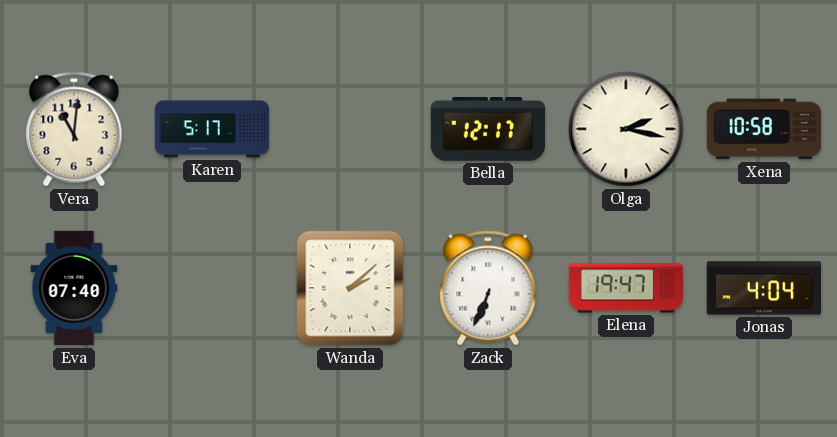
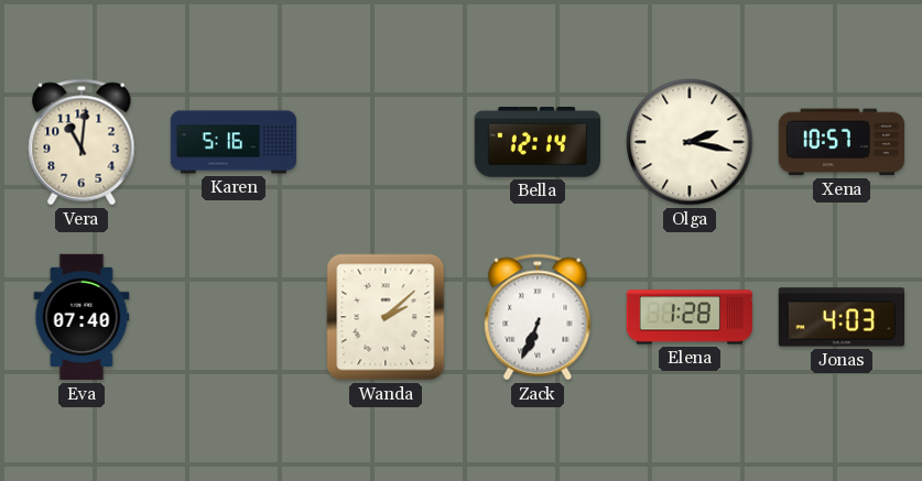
Karen: 5:17 -> 5:16
Bella: 12:17 -> 12:14
Xena: 10:58 -> 10:57
Elena: 19:47 -> 1:28
Jonas: 4:04 -> 4:03
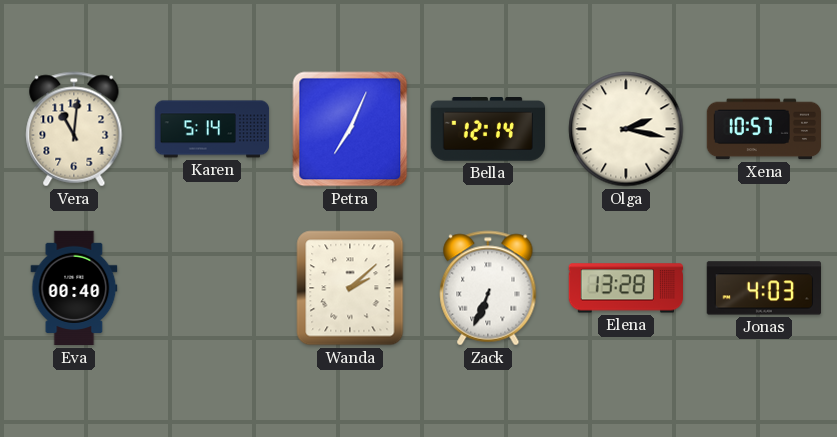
Karen: 5:16 -> 5:14
Petra: none -> 7:04
Eva: 07:40 -> 00:40
Elena: 1:28 -> 13:28
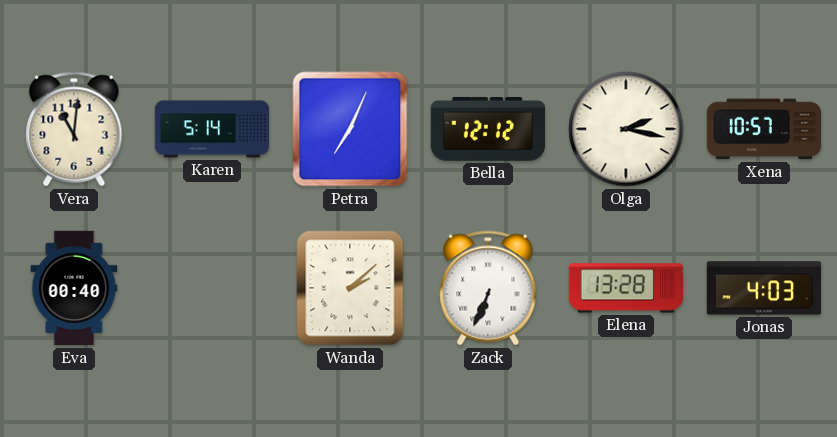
Bella: 12:14 -> 12:12
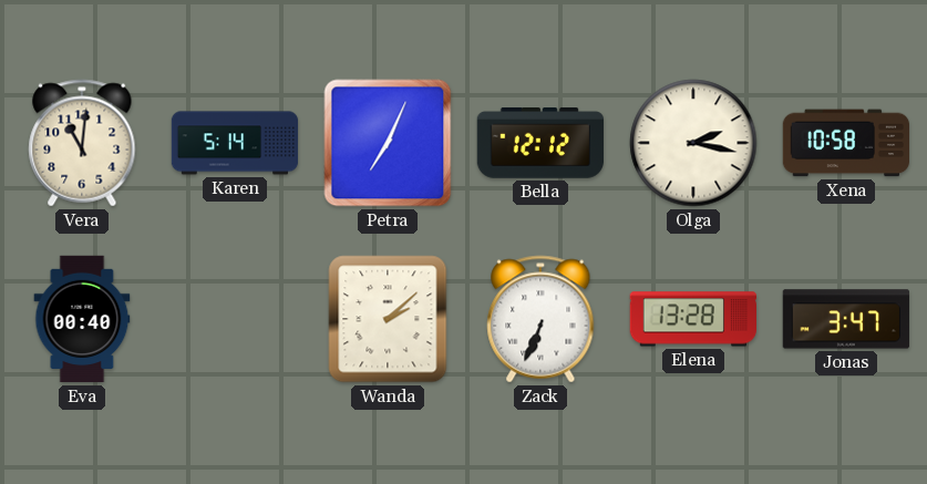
Xena: 10:57 -> 10:58
Jonas: 4:03 -> 3:47
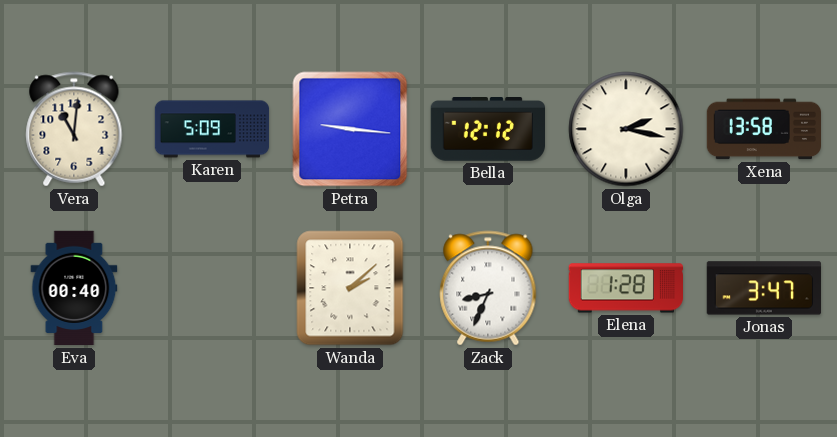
Karen: 5:14 -> 5:09
Petra: 7:04 -> 9:16
Xena: 10:58 -> 13:58
Zack: 6:34 -> 8:34
Elena: 13:28 -> 1:28
